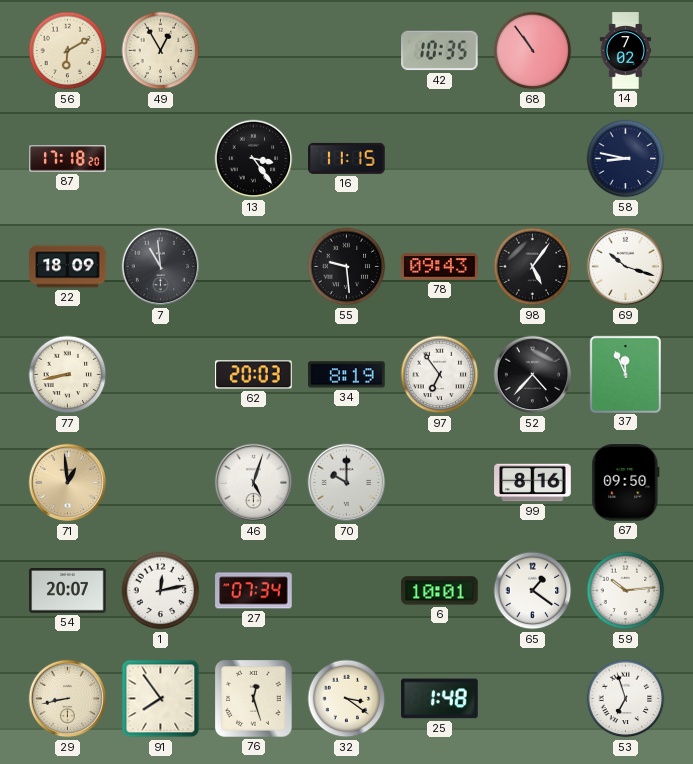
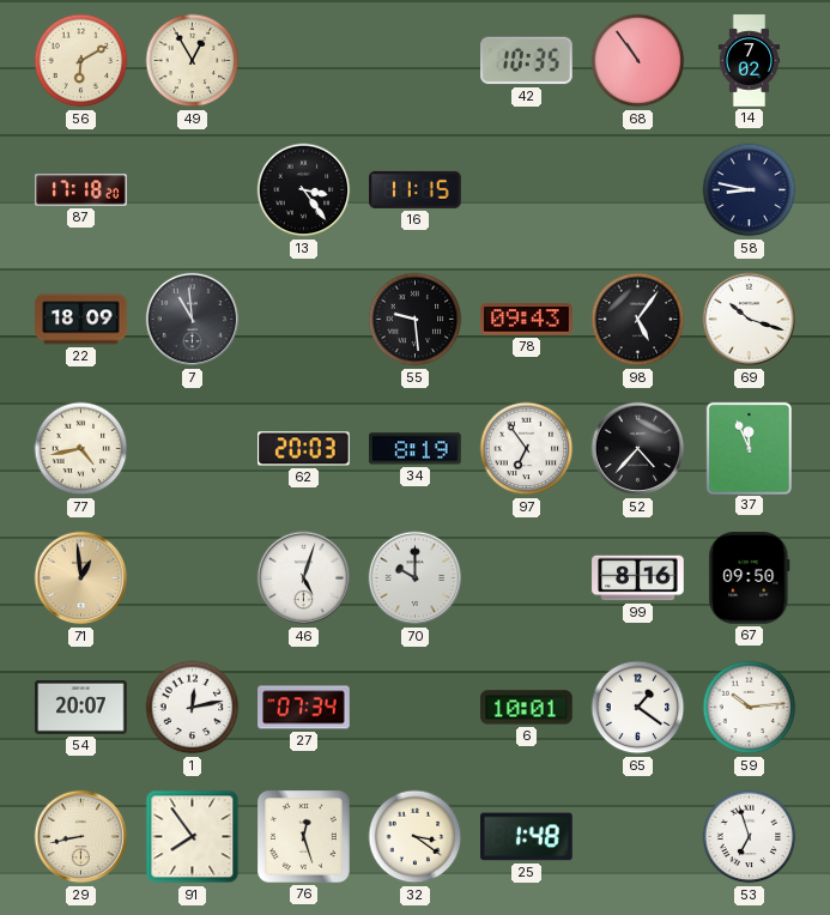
77: 8:43 -> 4:43
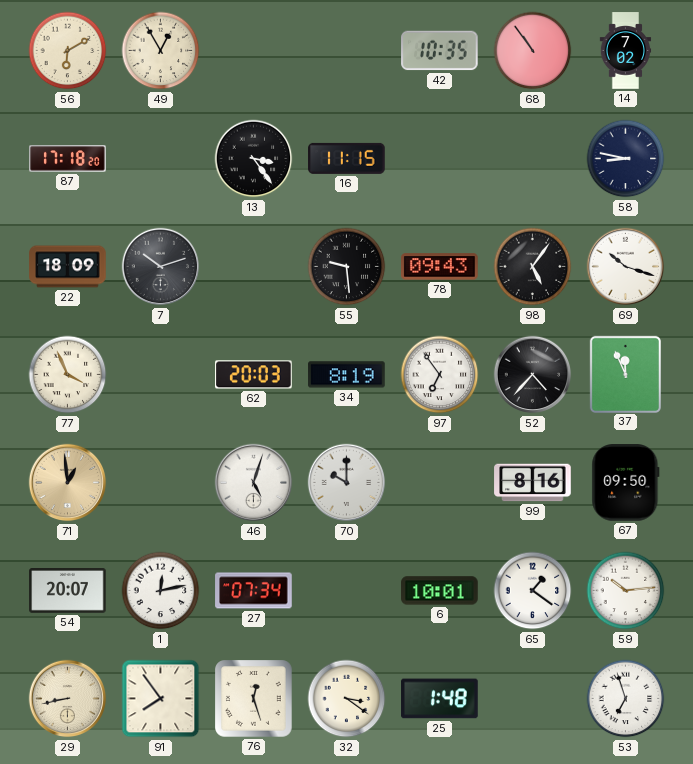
7: 10:59 -> 10:12
77: 4:43 -> 3:56
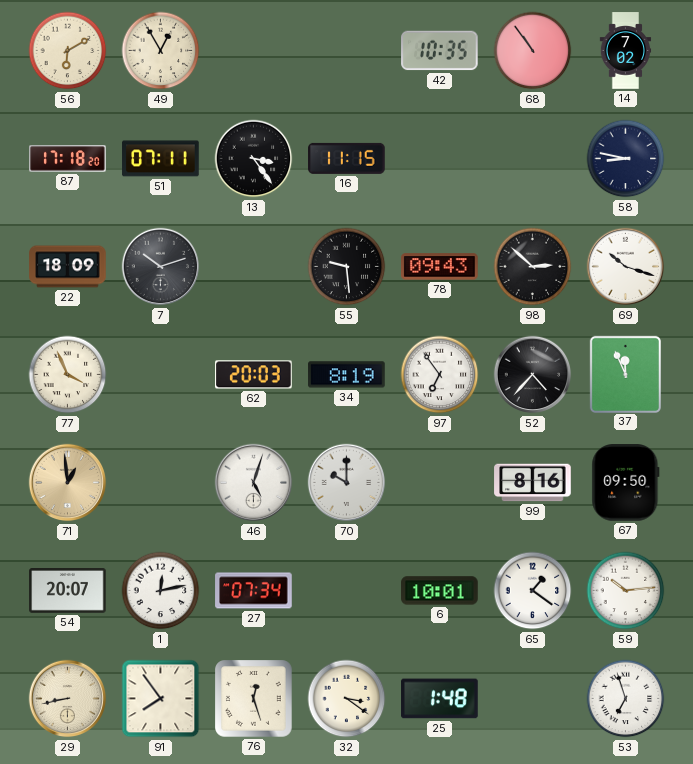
51: none -> 07:11
98: 5:06 -> 2:52
